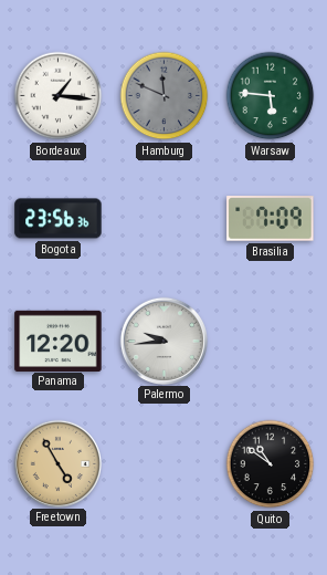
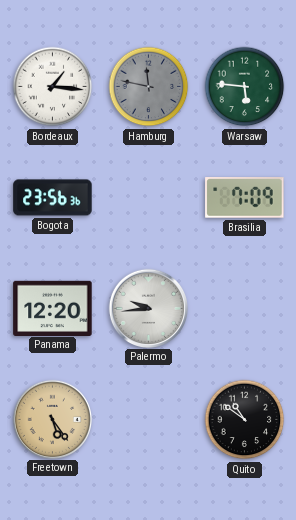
Hamburg: 11:49 -> 11:47
Freetown: 4:55 -> 5:24
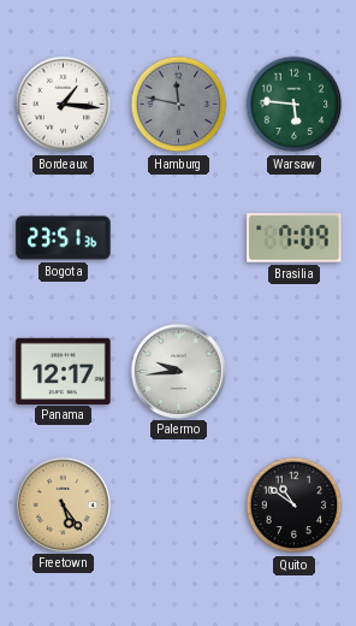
Bogota: 23:56 -> 23:51
Panama: 12:20 -> 12:17
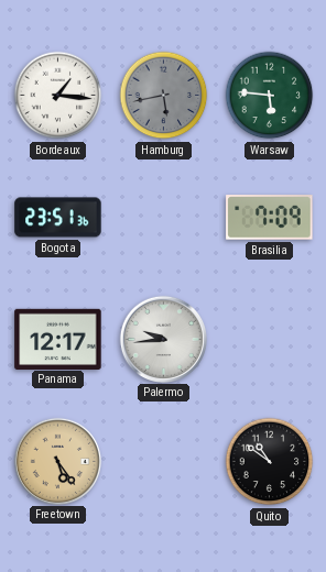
Hamburg: 11:47 -> 5:43
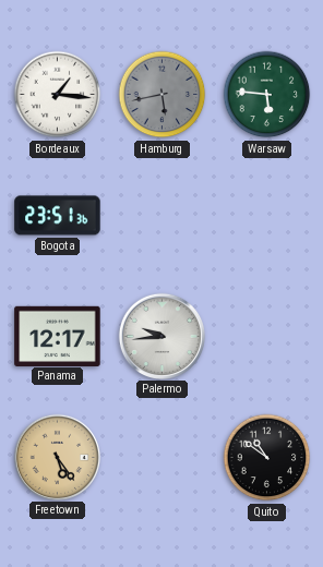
Brasilia: 7:09 -> none
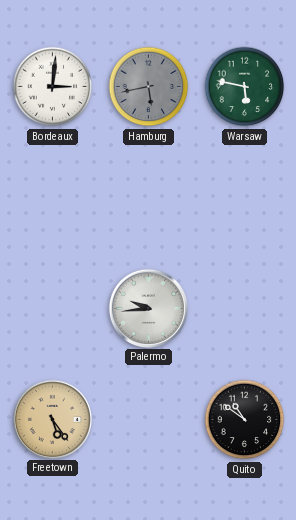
Bordeaux: 1:16 -> 3:01
Warsaw: 5:46 -> 5:47
Bogota: 23:51 -> none
Panama: 12:17 -> none
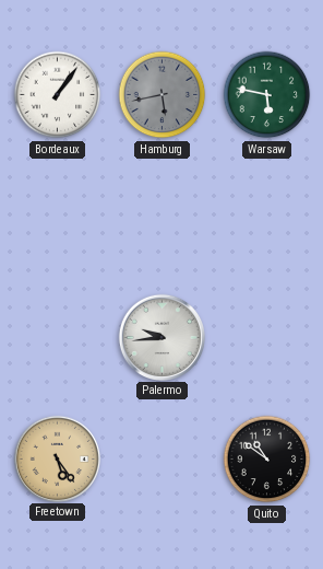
Bordeaux: 3:01 -> 1:06
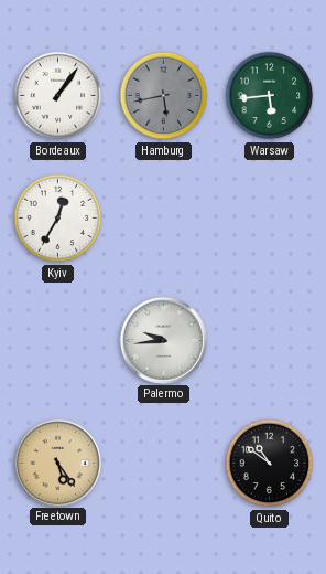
Warsaw: 5:47 -> 5:44
Kyiv: none -> 12:35
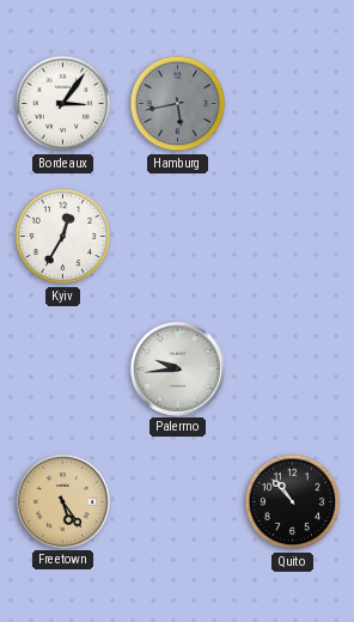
Bordeaux: 1:06 -> 3:06
Warsaw: 5:44 -> none
Quito: 10:51 -> 10:53
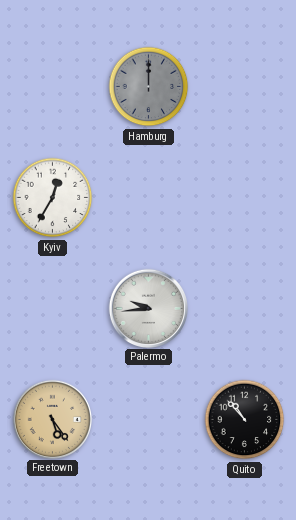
Bordeaux: 3:06 -> none
Hamburg: 5:43 -> 12:00
